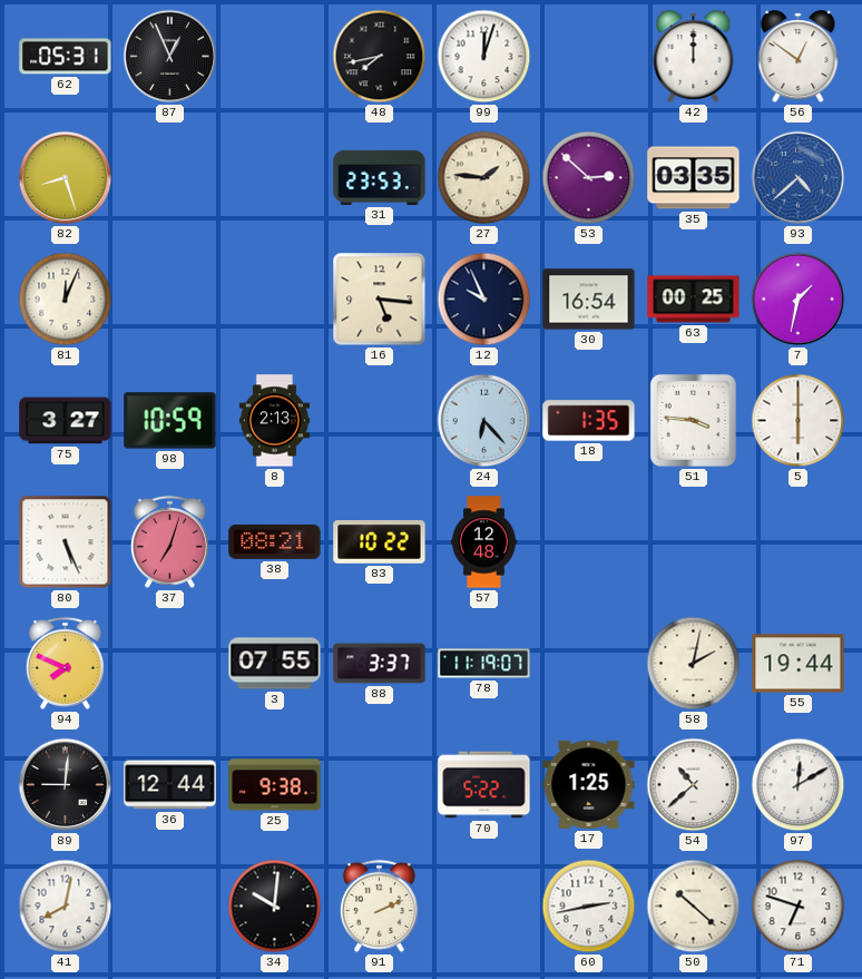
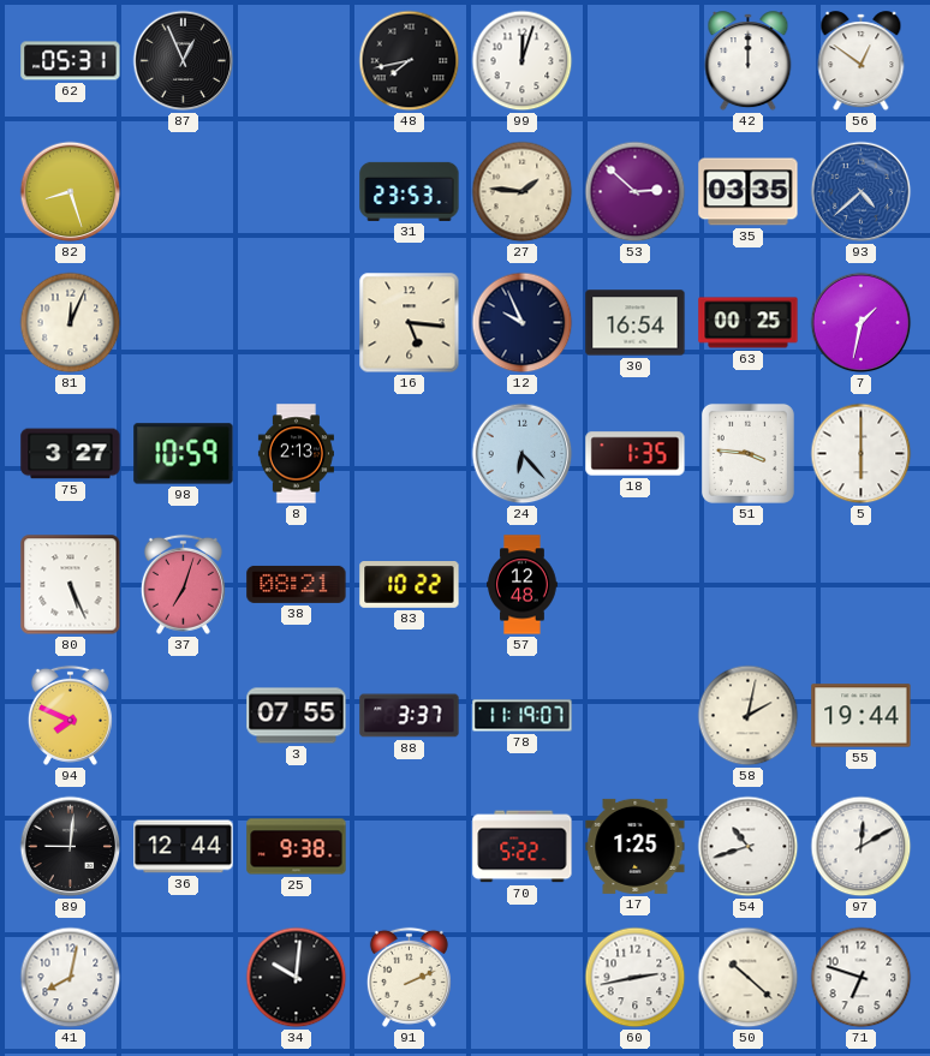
54: 10:38 -> 10:42
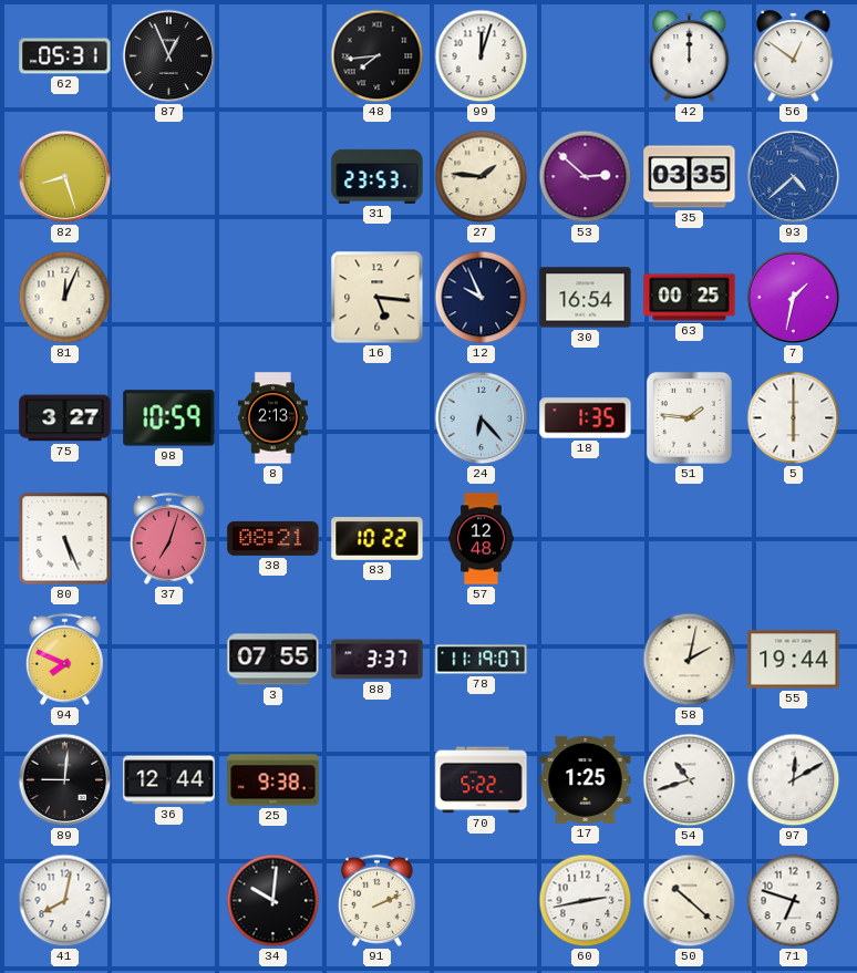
48: 7:43 -> 7:44
51: 3:46 -> 1:46
